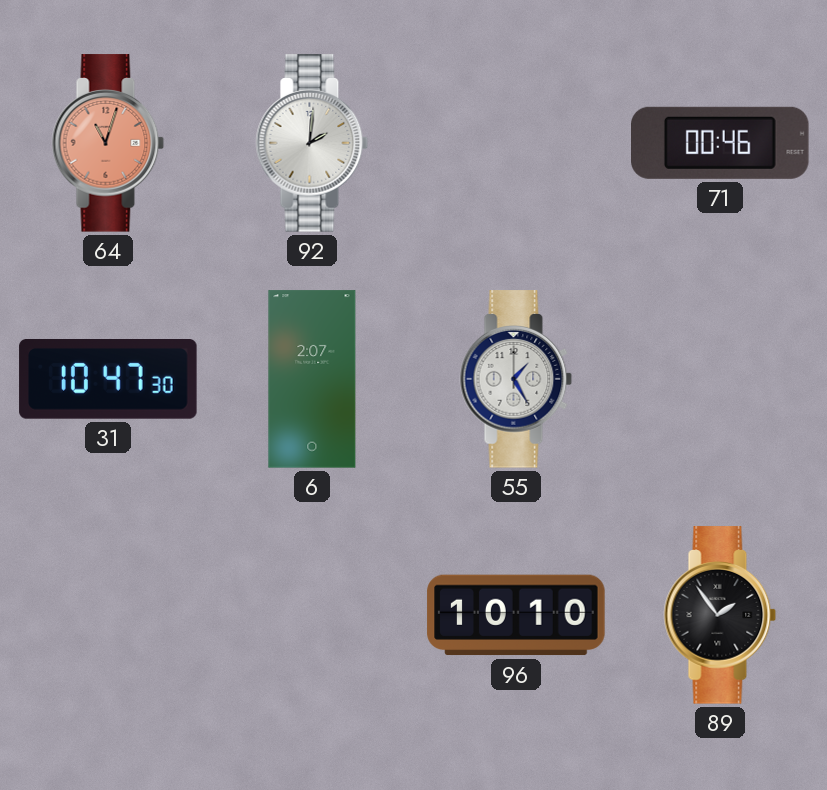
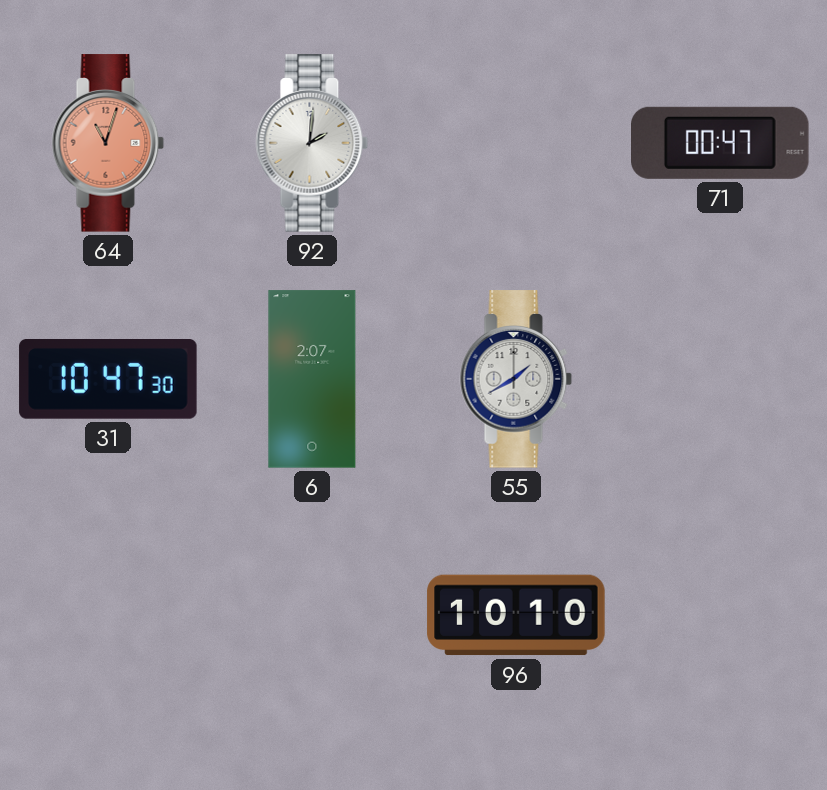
71: 00:46 -> 00:47
55: 1:25 -> 1:40
89: 1:54 -> none
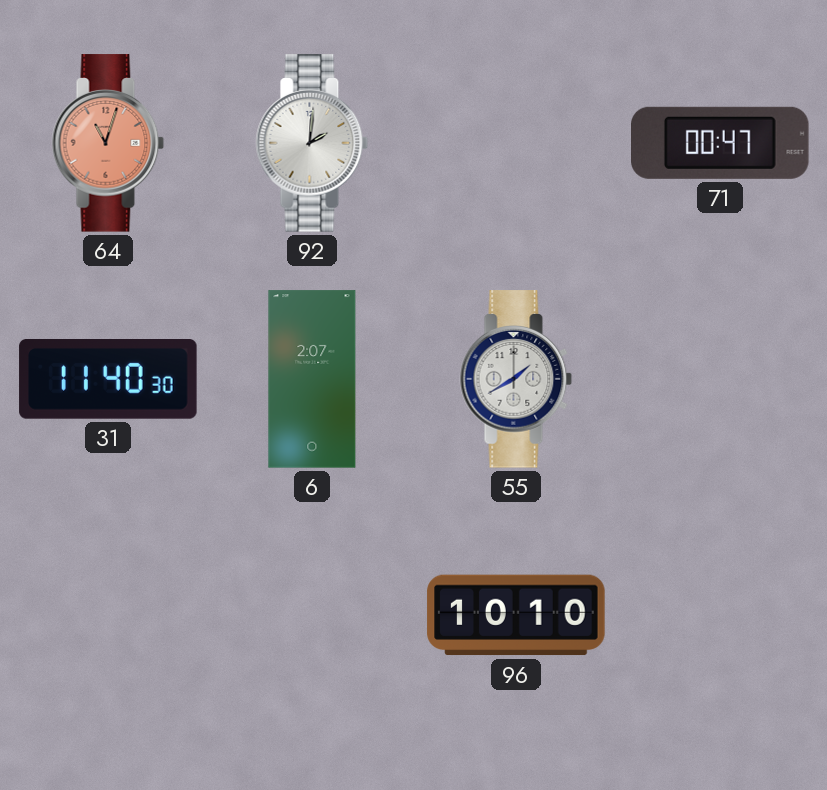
31: 10:47 -> 11:40
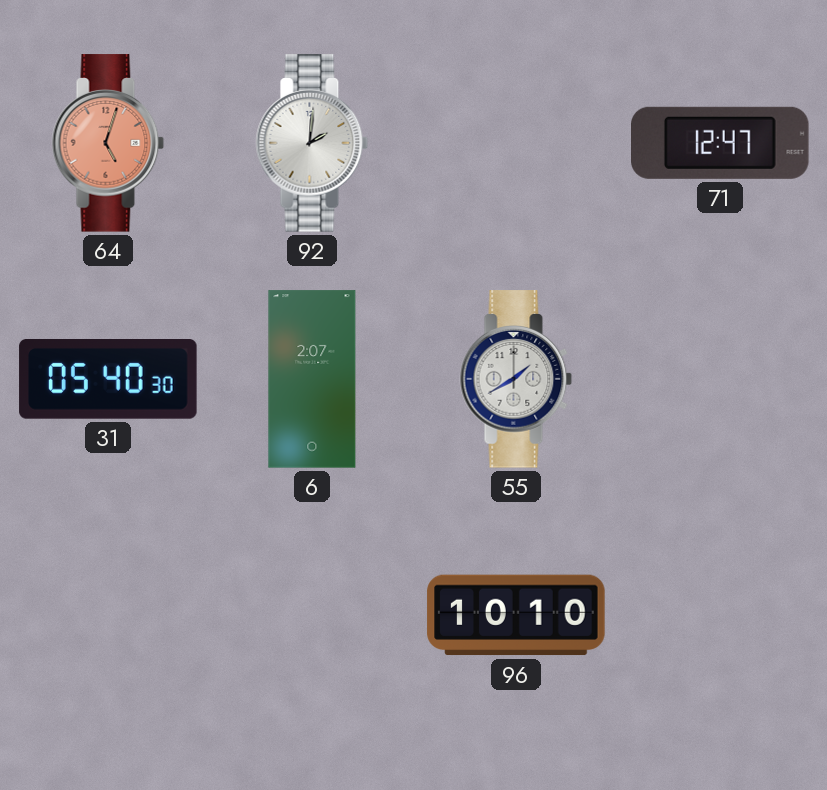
64: 11:03 -> 5:03
71: 00:47 -> 12:47
31: 11:40 -> 05:40
